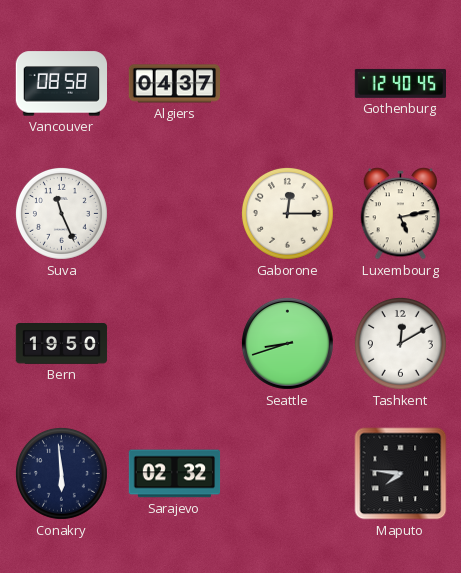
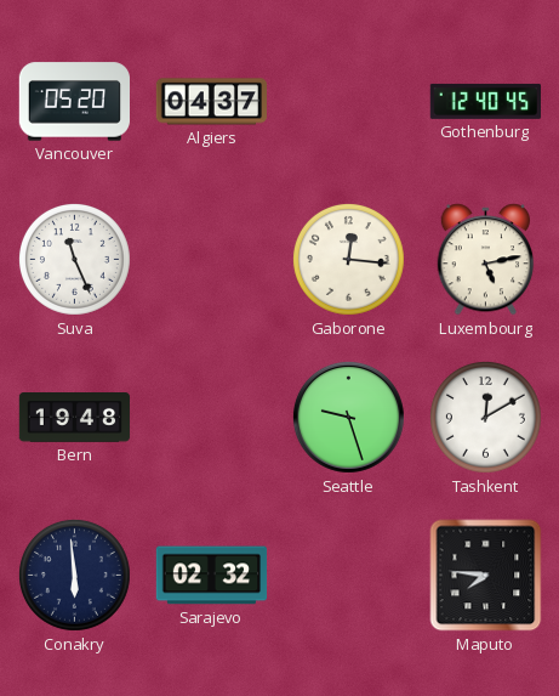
Vancouver: 08:58 -> 05:20
Gaborone: 12:15 -> 12:16
Bern: 19:50 -> 19:48
Seattle: 8:42 -> 9:27
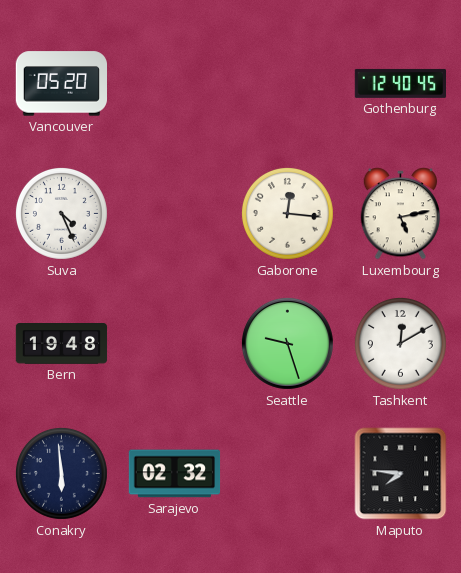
Algiers: 04:37 -> none
Suva: 11:26 -> 4:26
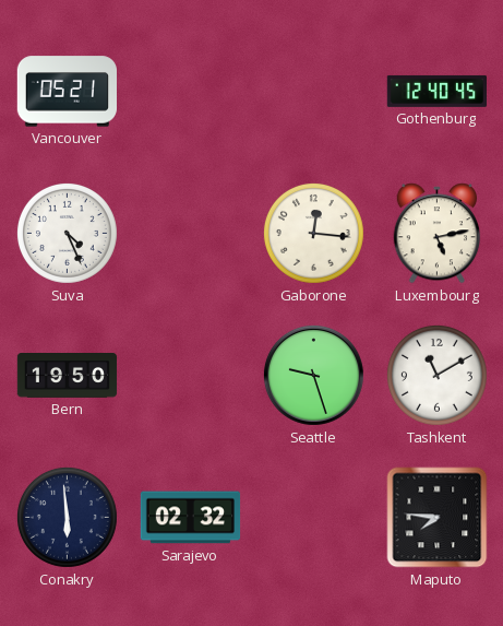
Vancouver: 05:20 -> 05:21
Bern: 19:48 -> 19:50
Tashkent: 12:10 -> 11:10
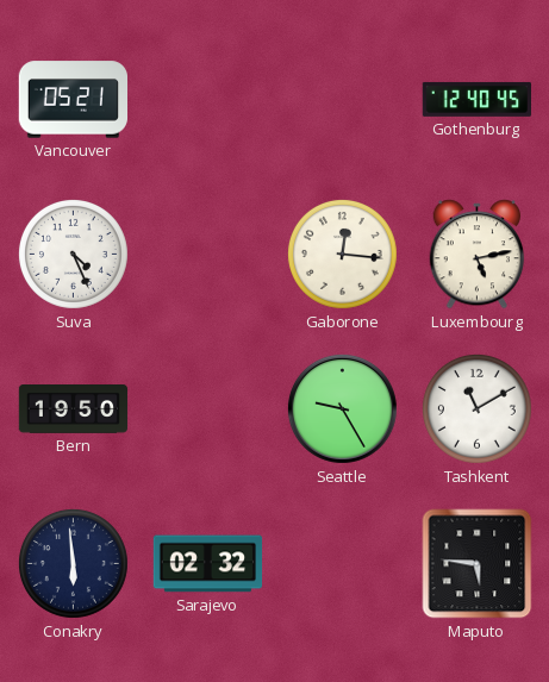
Seattle: 9:27 -> 9:25
Maputo: 7:46 -> 5:46
